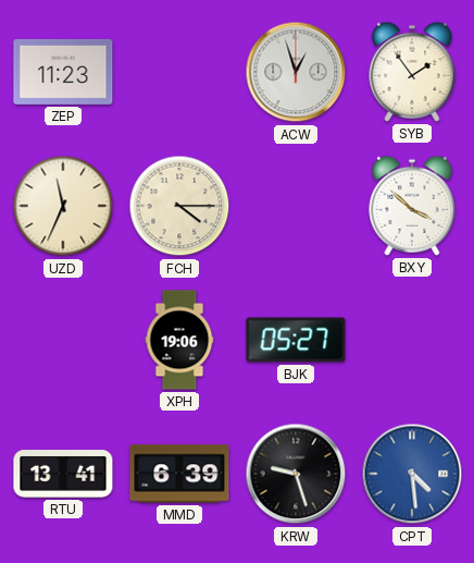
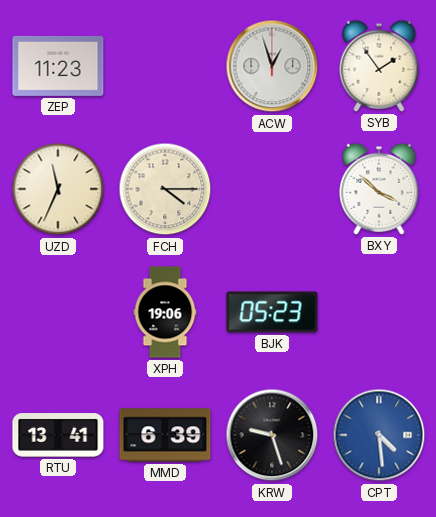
BJK: 05:27 -> 05:23
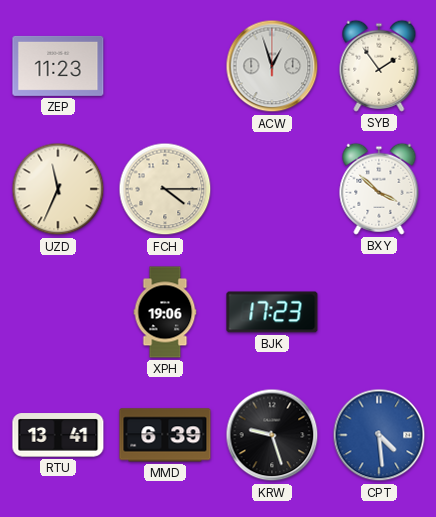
BJK: 05:23 -> 17:23
